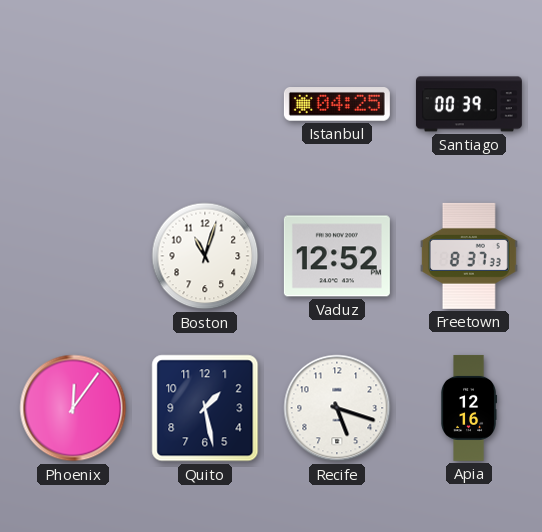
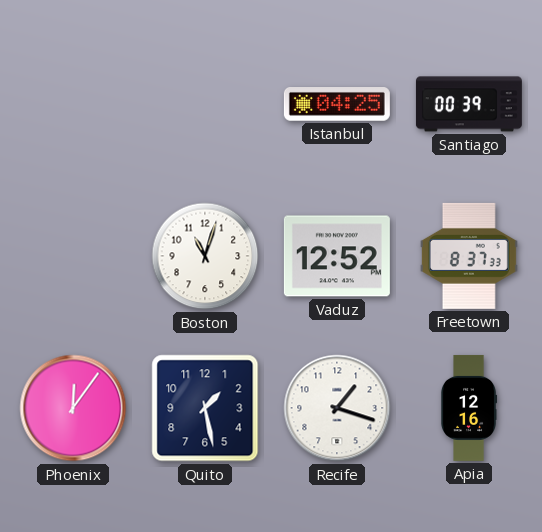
Recife: 5:18 -> 1:18
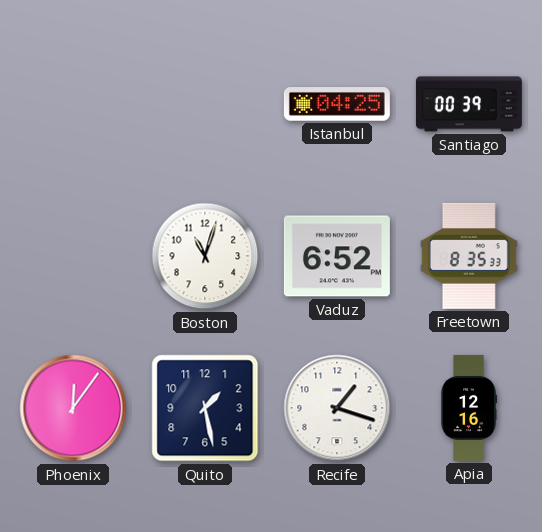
Vaduz: 12:52 -> 6:52
Freetown: 8:37 -> 8:35
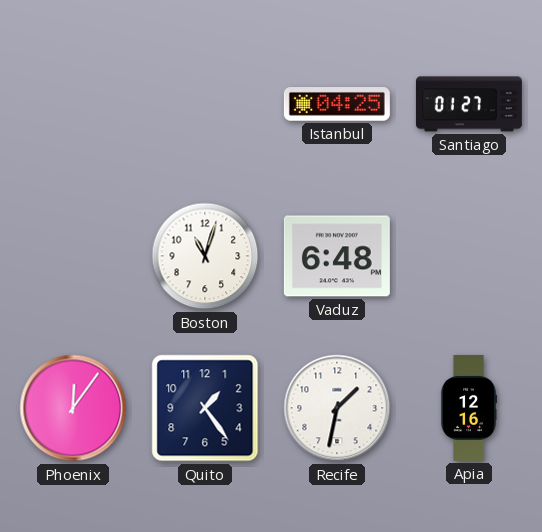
Santiago: 00:39 -> 01:27
Vaduz: 6:52 -> 6:48
Freetown: 8:35 -> none
Quito: 1:28 -> 1:24
Recife: 1:18 -> 1:32
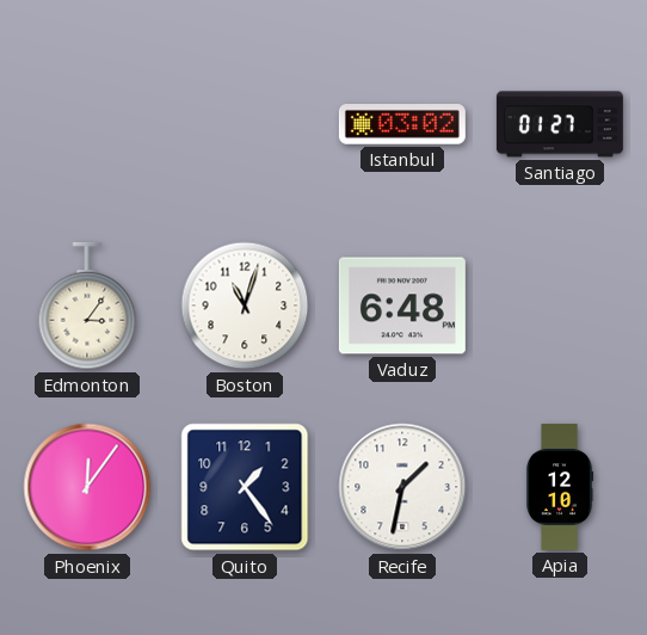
Istanbul: 04:25 -> 03:02
Edmonton: none -> 3:06
Apia: 12:16 -> 12:10
